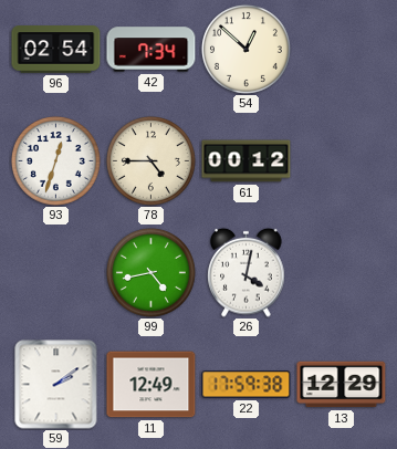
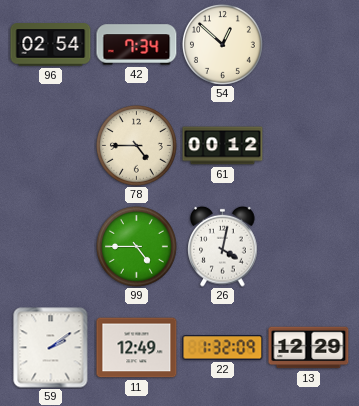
93: 12:33 -> none
99: 4:43 -> 4:45
22: 17:59 -> 1:32
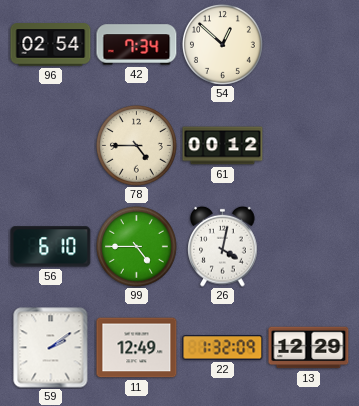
56: none -> 6:10
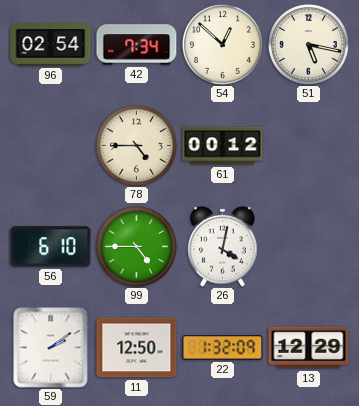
51: none -> 5:17
11: 12:49 -> 12:50
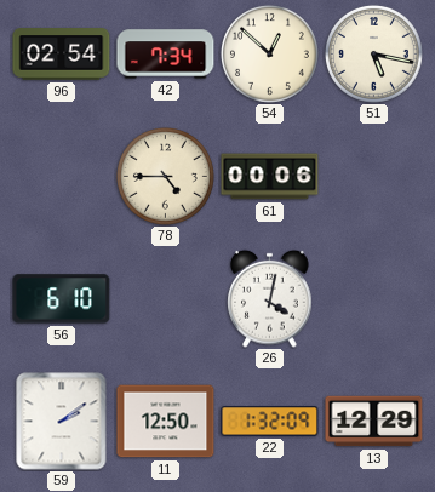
61: 00:12 -> 00:06
99: 4:45 -> none
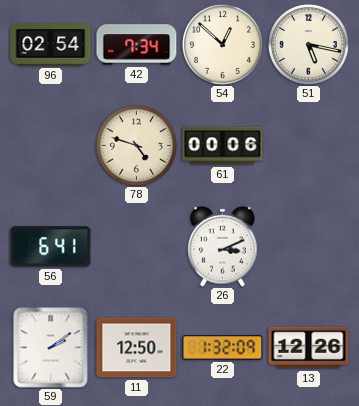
78: 4:45 -> 4:48
56: 6:10 -> 6:41
26: 4:02 -> 3:11
13: 12:29 -> 12:26
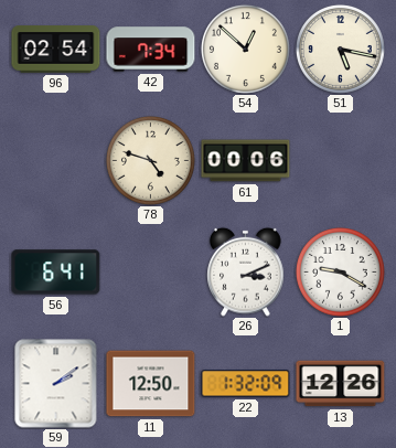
1: none -> 9:20
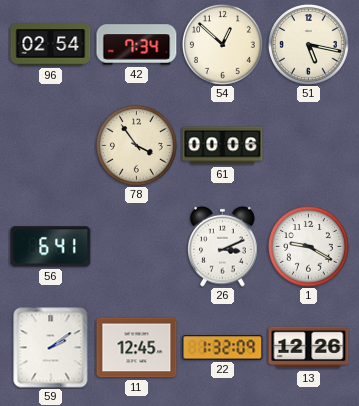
78: 4:48 -> 3:54
11: 12:50 -> 12:45
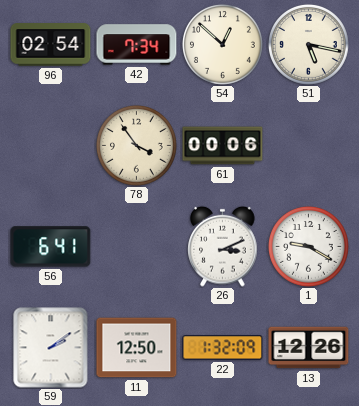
11: 12:45 -> 12:50
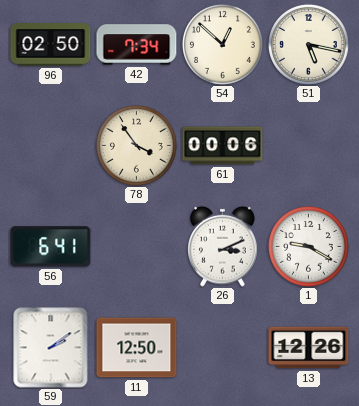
96: 02:54 -> 02:50
22: 1:32 -> none
